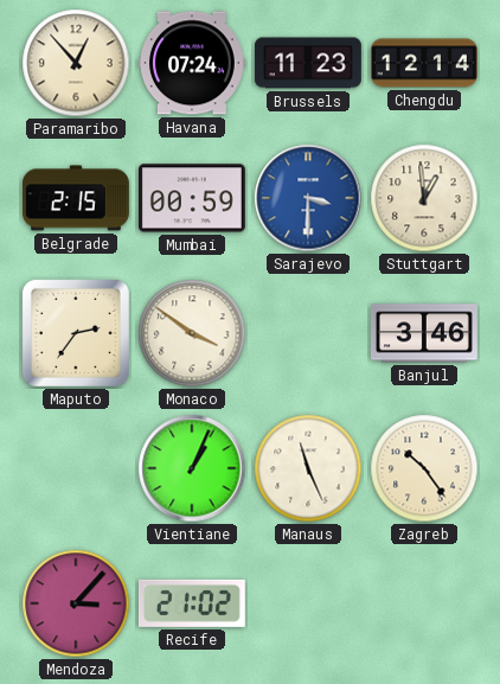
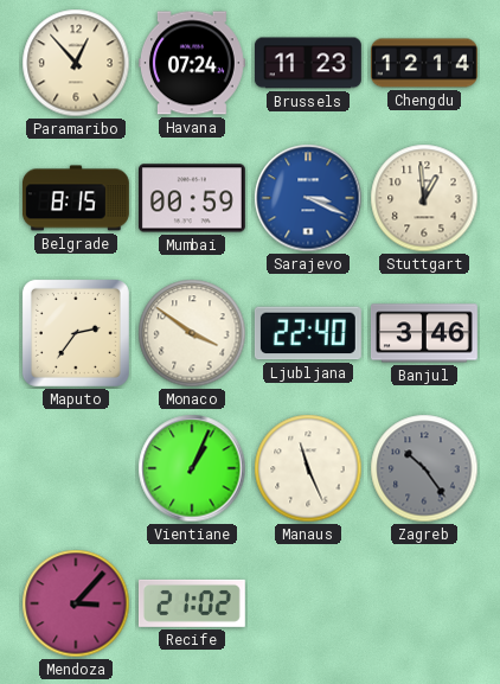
Belgrade: 2:15 -> 8:15
Sarajevo: 3:30 -> 3:19
Ljubljana: none -> 22:40
Zagreb dial: cream -> grey
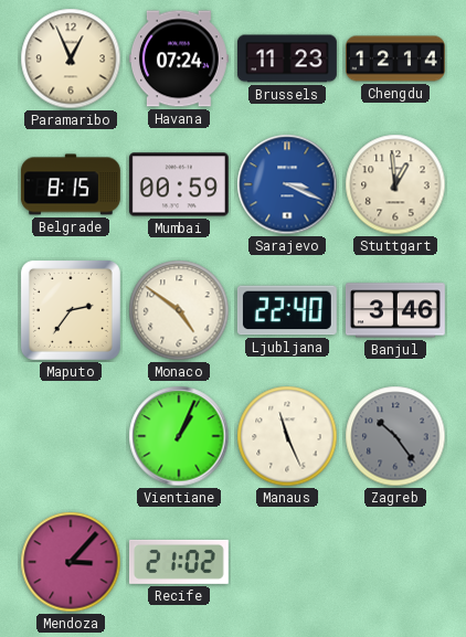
Paramaribo: 12:53 -> 12:56
Monaco: 3:51 -> 4:51
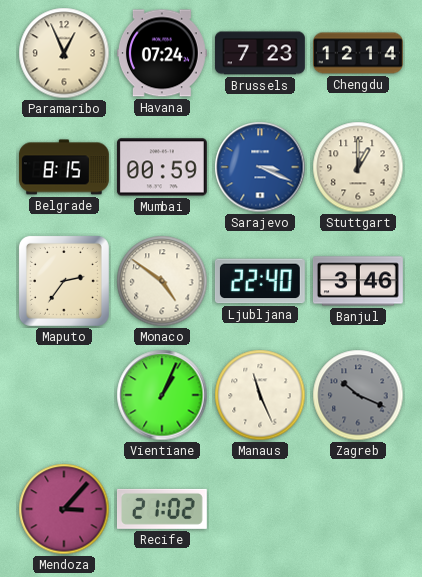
Brussels: 11:23 -> 7:23
Stuttgart: 12:59 -> 1:00
Zagreb: 10:24 -> 10:19
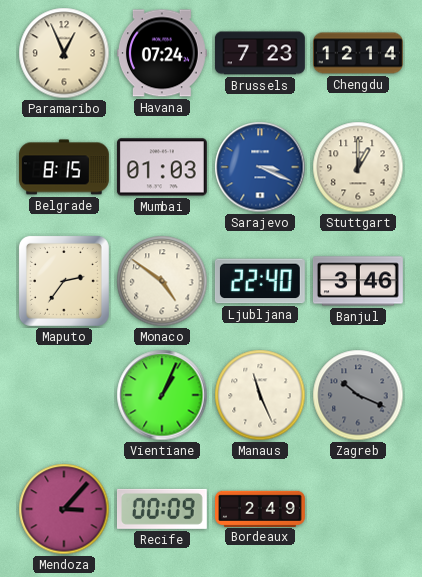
Mumbai: 00:59 -> 01:03
Recife: 21:02 -> 00:09
Bordeaux: none -> 2:49
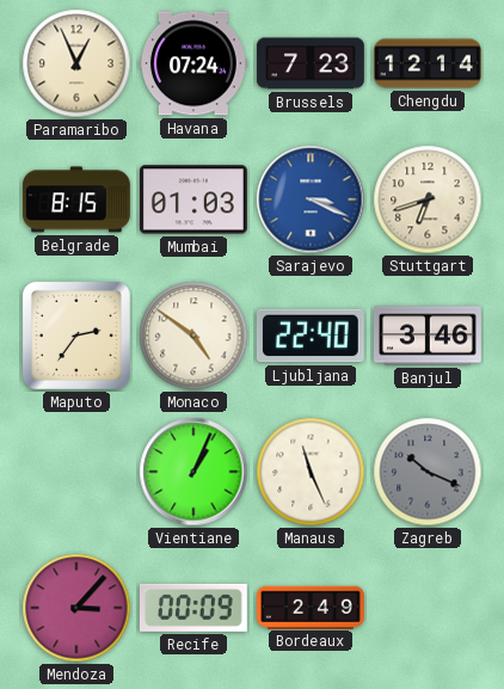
Stuttgart: 1:00 -> 6:42
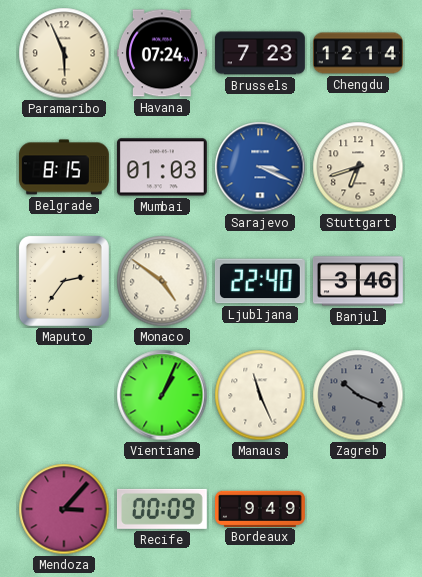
Paramaribo: 12:56 -> 5:56
Bordeaux: 2:49 -> 9:49
